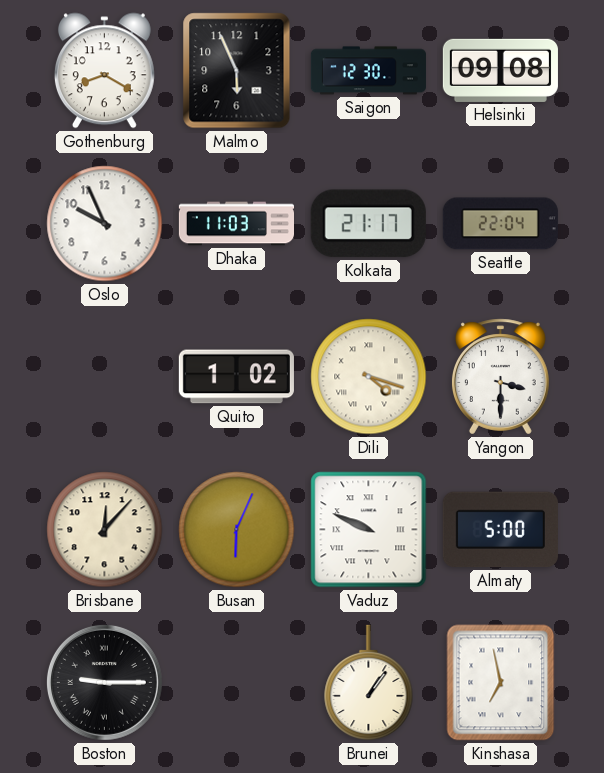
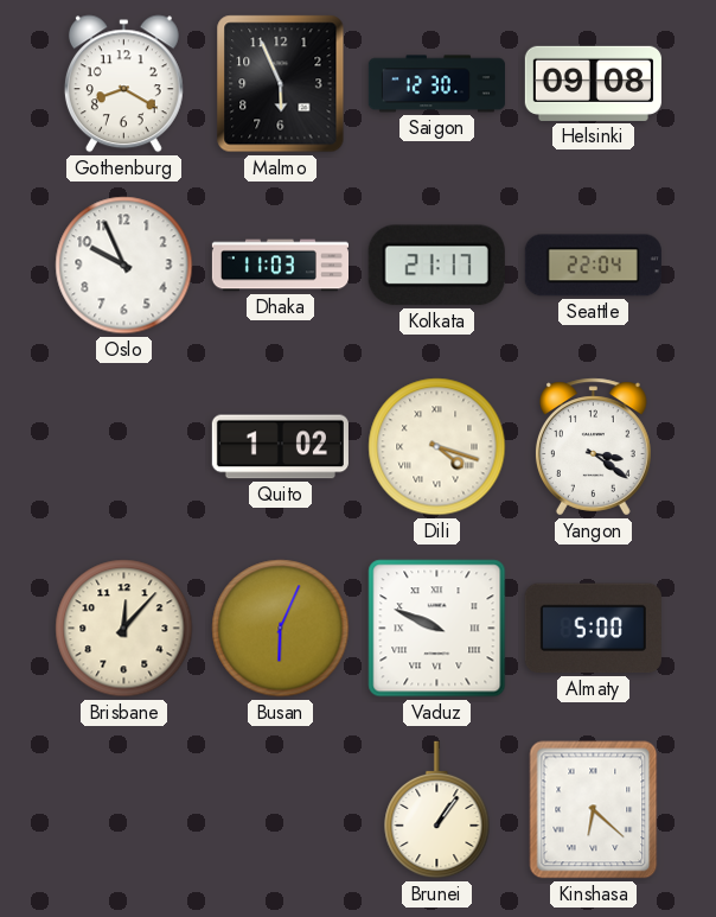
Yangon: 3:30 -> 3:21
Boston: 9:15 -> none
Kinshasa: 6:58 -> 6:22
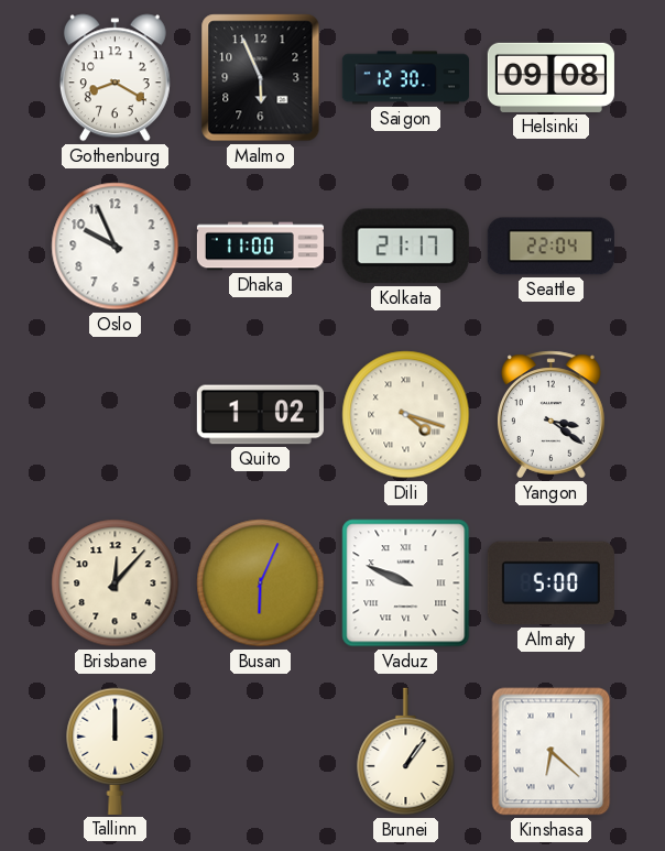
Dhaka: 11:03 -> 11:00
Tallinn: none -> 12:00
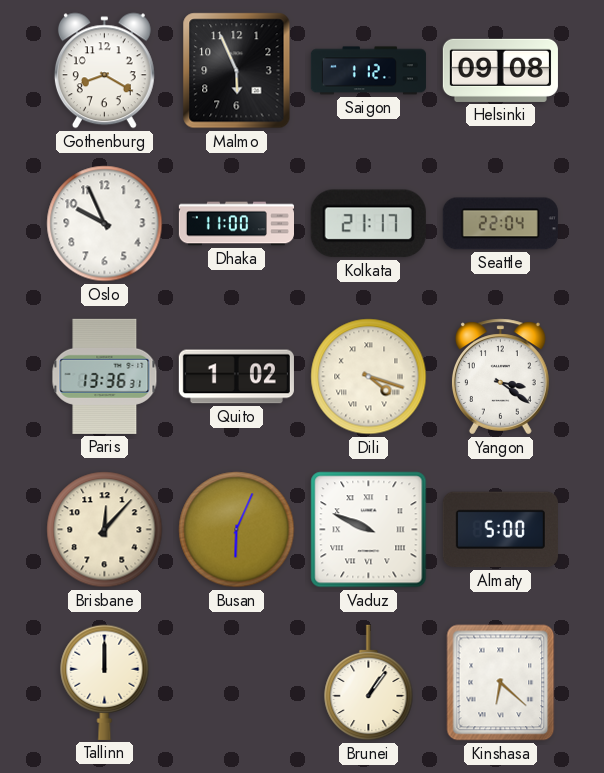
Saigon: 12:30 -> 1:12
Paris: none -> 13:36
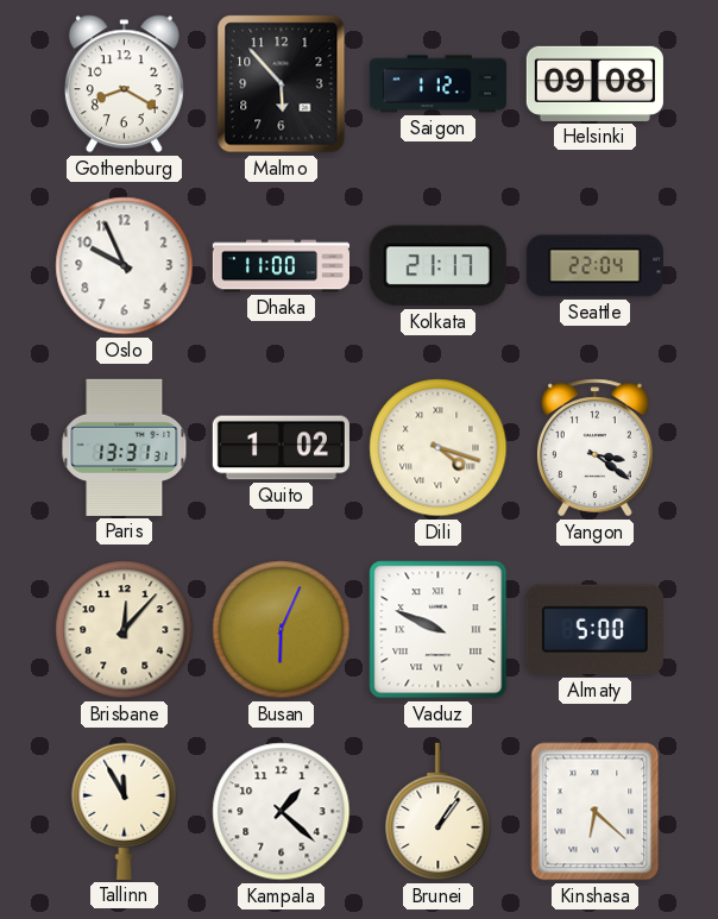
Malmo: 5:56 -> 5:53
Paris: 13:36 -> 13:31
Tallinn: 12:00 -> 11:55
Kampala: none -> 1:22
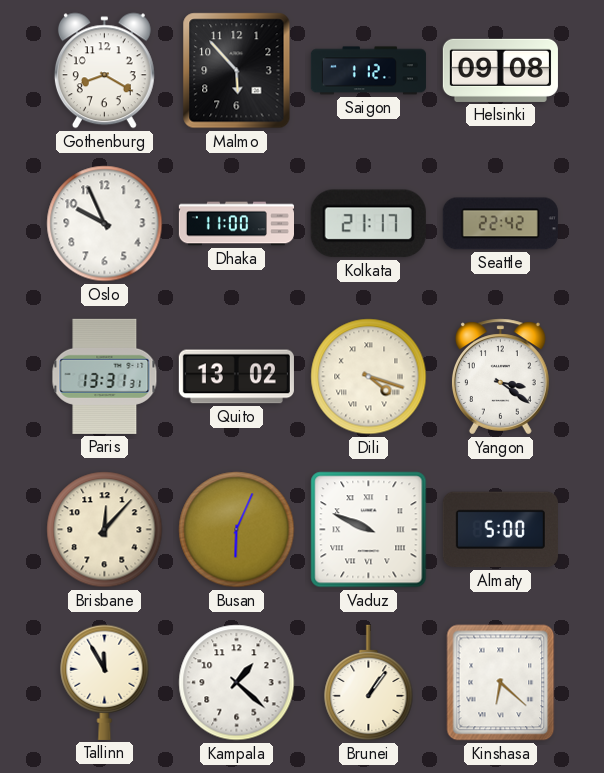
Seattle: 22:04 -> 22:42
Quito: 1:02 -> 13:02
